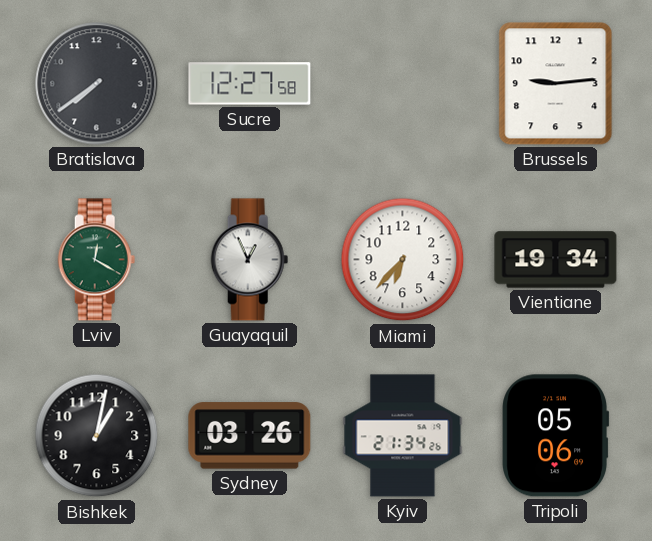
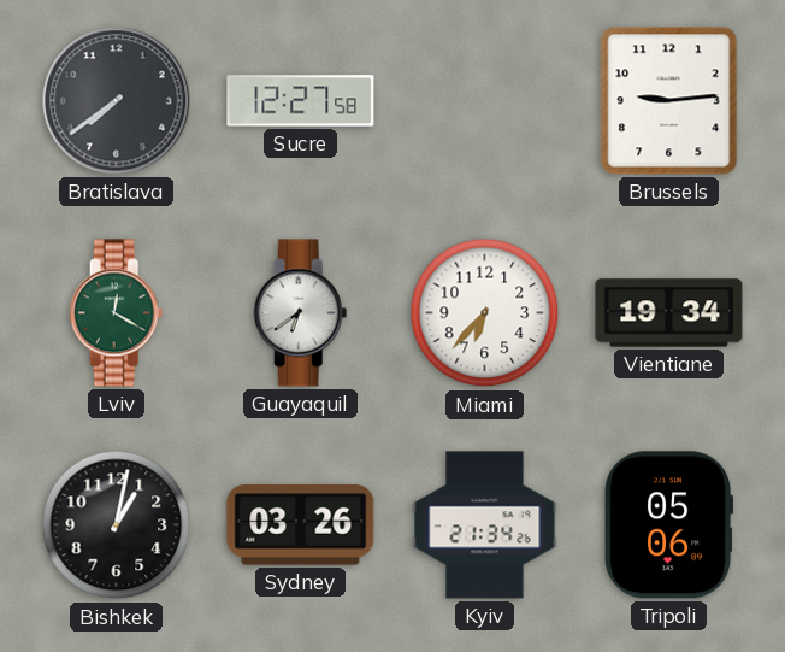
Guayaquil: 12:56 -> 6:39
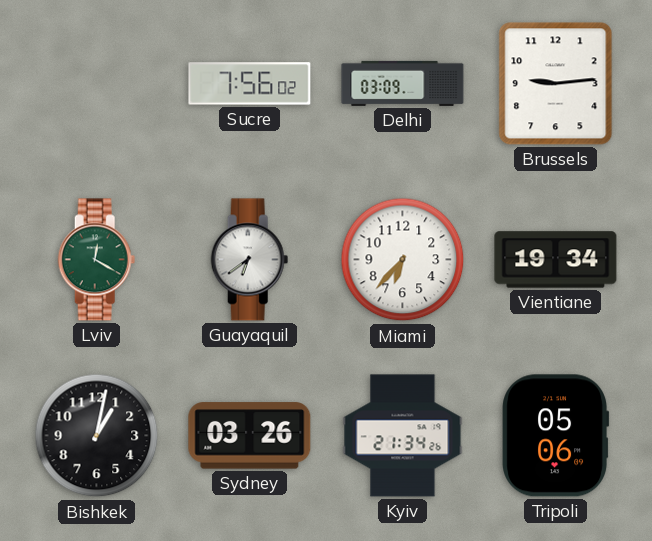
Bratislava: 7:39 -> none
Sucre: 12:27 -> 7:56
Delhi: none -> 03:09
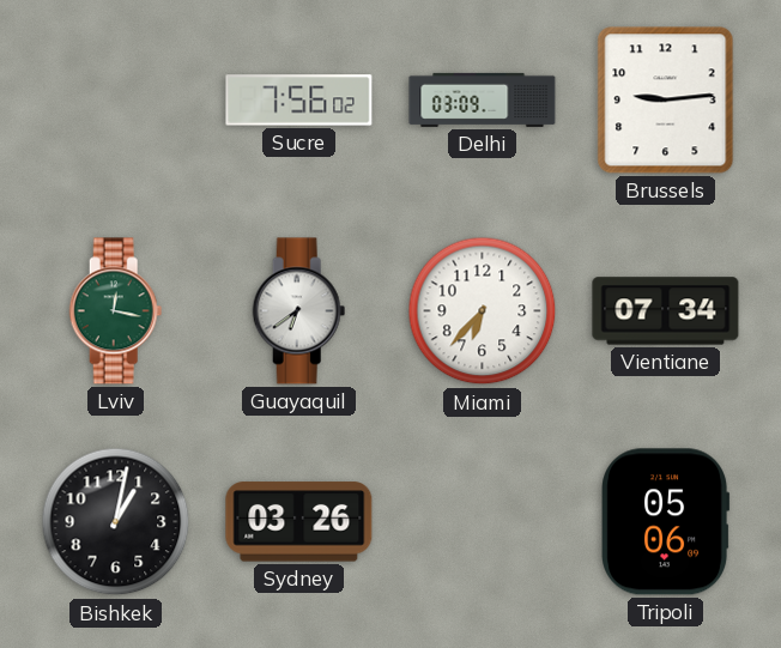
Lviv: 12:20 -> 12:17
Vientiane: 19:34 -> 07:34
Kyiv: 21:34 -> none
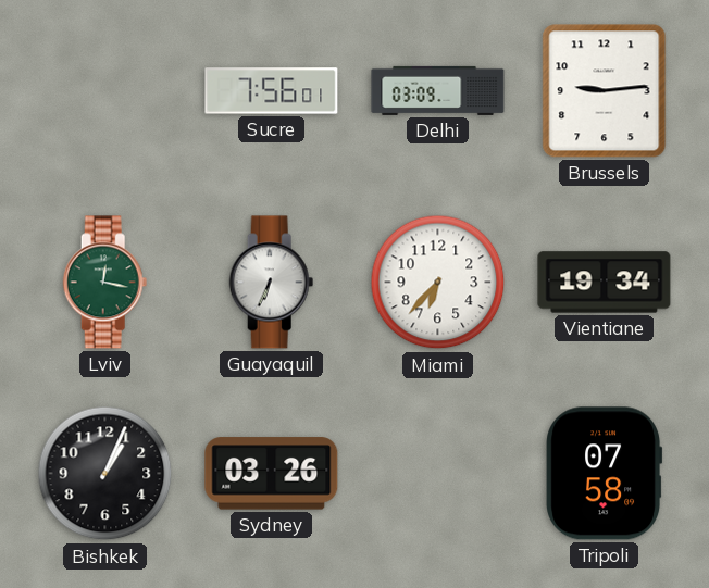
Sucre: 7:56:02 -> 7:56:01
Guayaquil: 6:39 -> 6:34
Vientiane: 07:34 -> 19:34
Bishkek: 1:02 -> 1:04
Tripoli: 05:06 -> 07:58
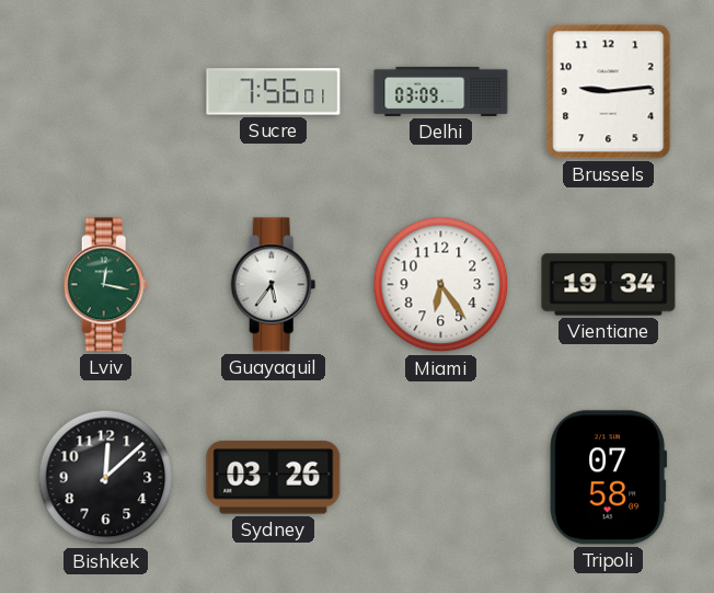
Guayaquil: 6:34 -> 5:36
Miami: 6:37 -> 6:24
Bishkek: 1:04 -> 12:08
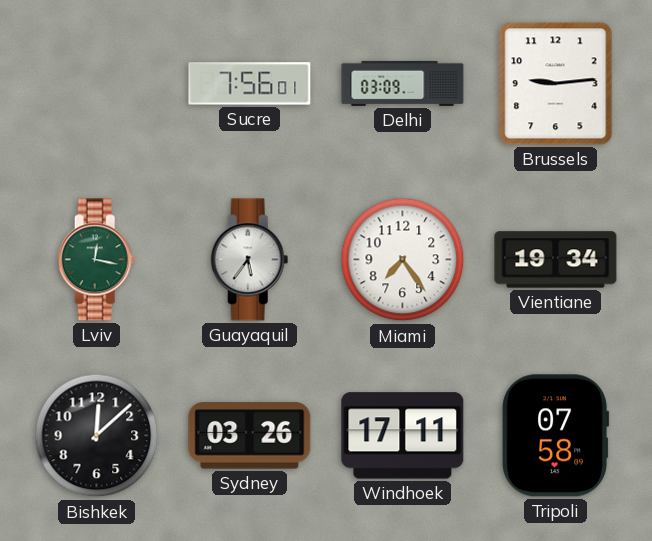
Miami: 6:24 -> 7:24
Windhoek: none -> 17:11
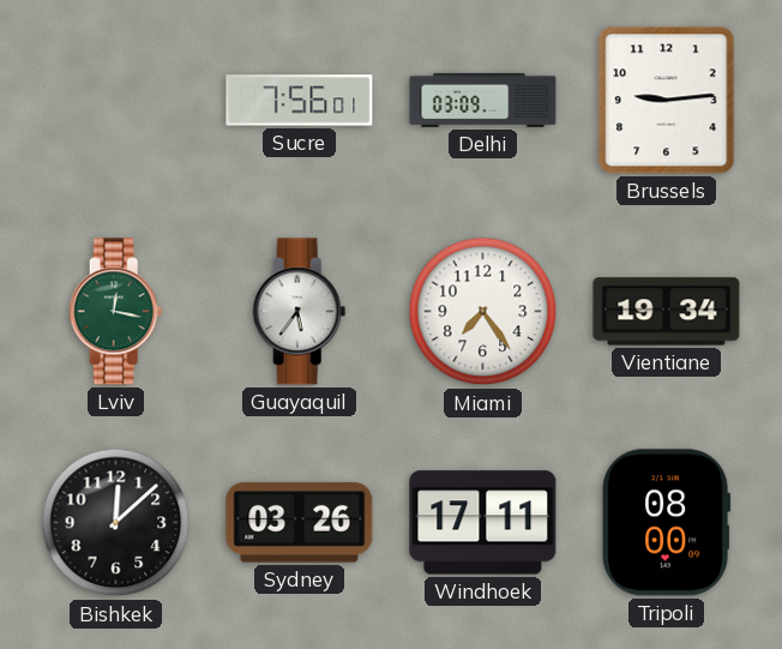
Tripoli: 07:58 -> 08:00
